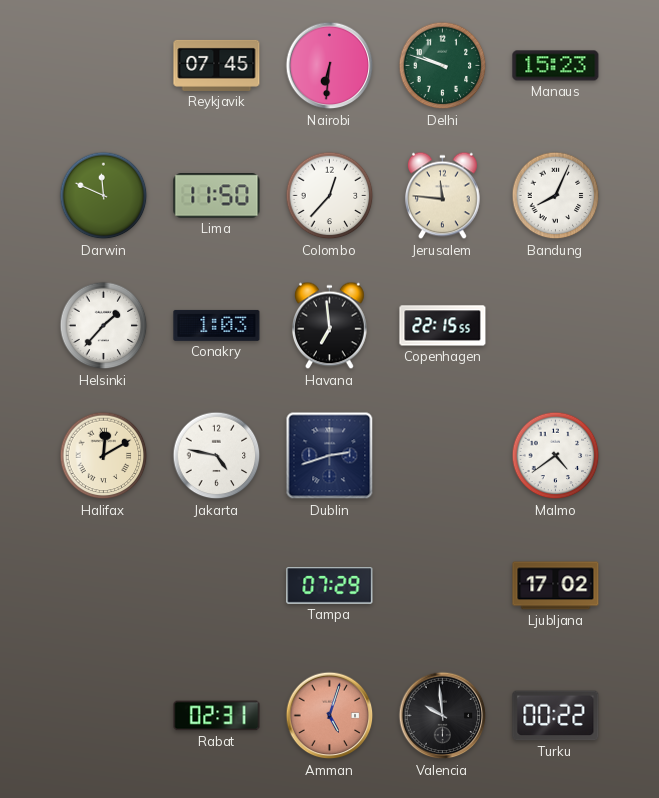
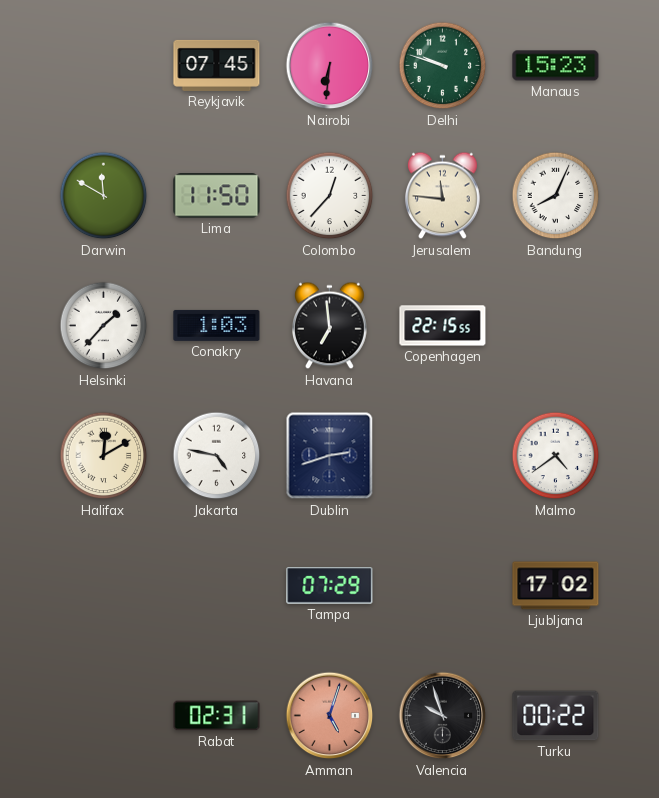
Darwin: 11:49 -> 11:50
Valencia: 9:59 -> 9:57
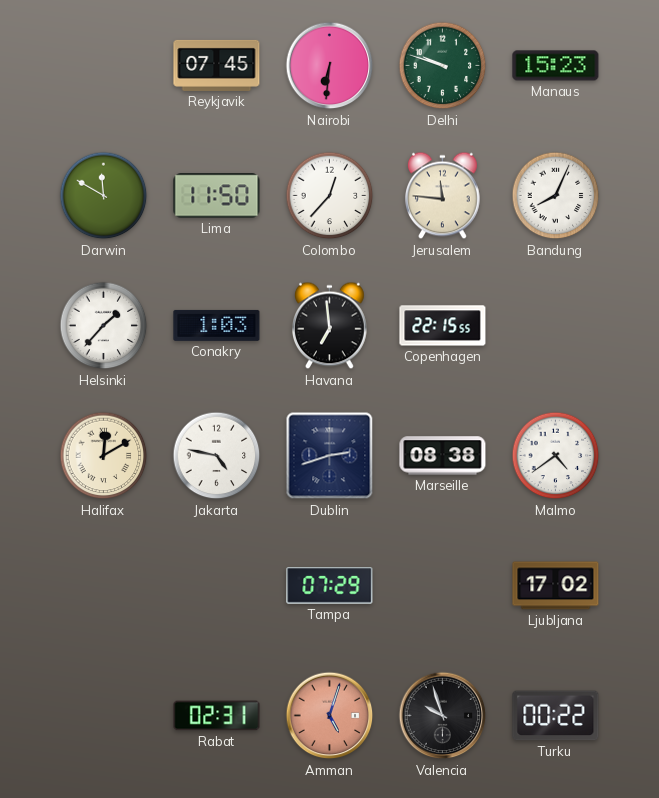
Marseille: none -> 08:38
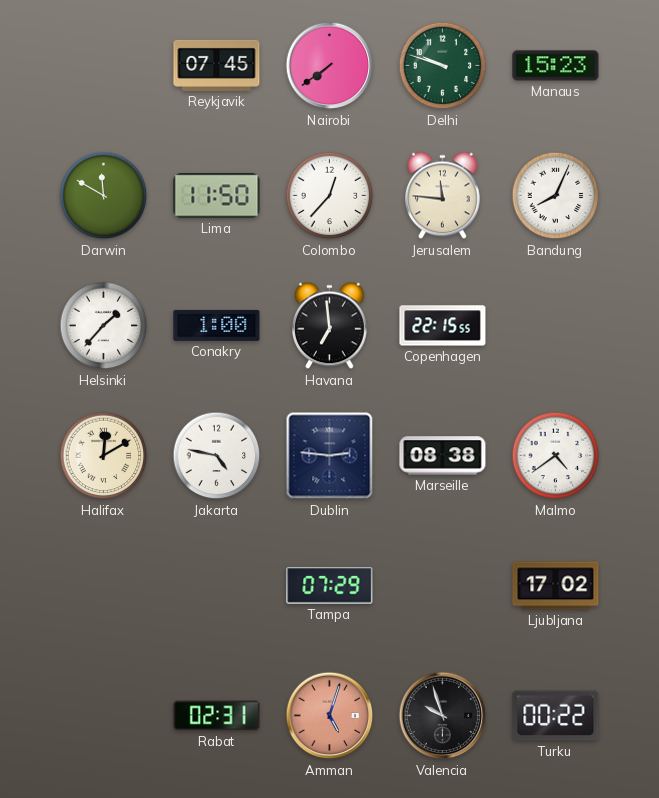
Nairobi: 6:31 -> 7:39
Conakry: 1:03 -> 1:00
Dublin: 2:42 -> 2:46
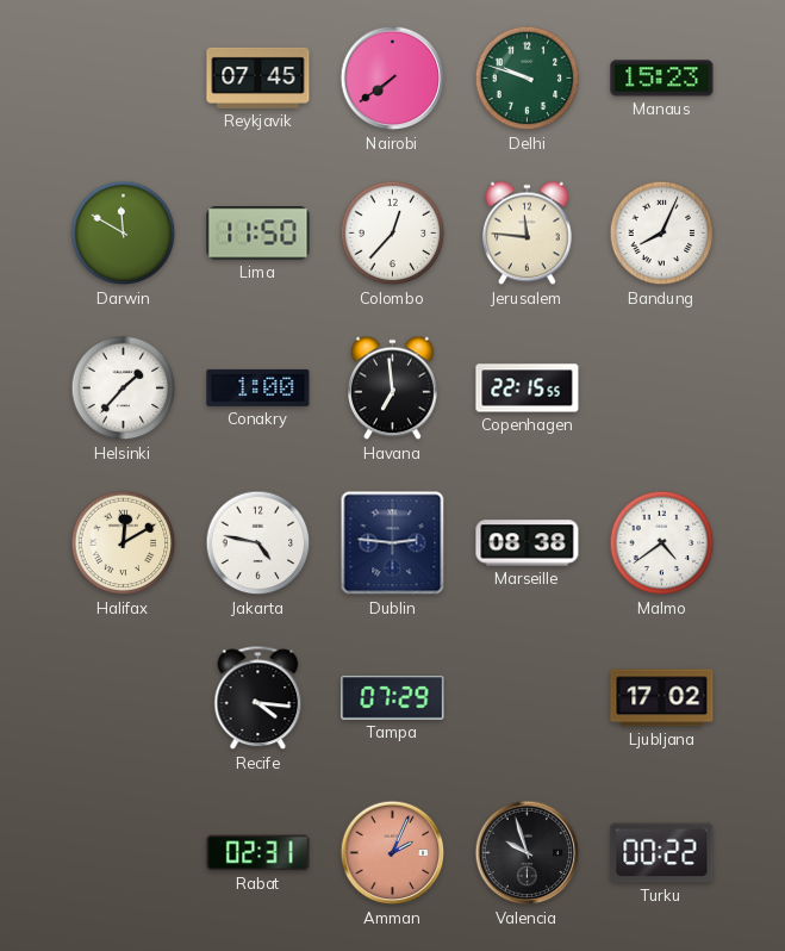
Recife: none -> 4:16
Amman: 5:03 -> 2:04
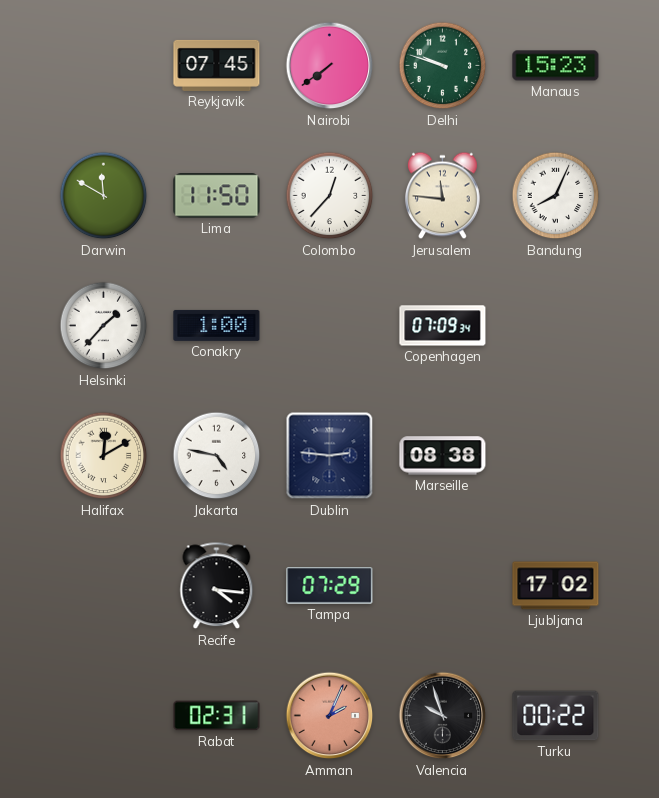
Havana: 6:59 -> none
Copenhagen: 22:15 -> 07:09
Malmo: 4:39 -> none
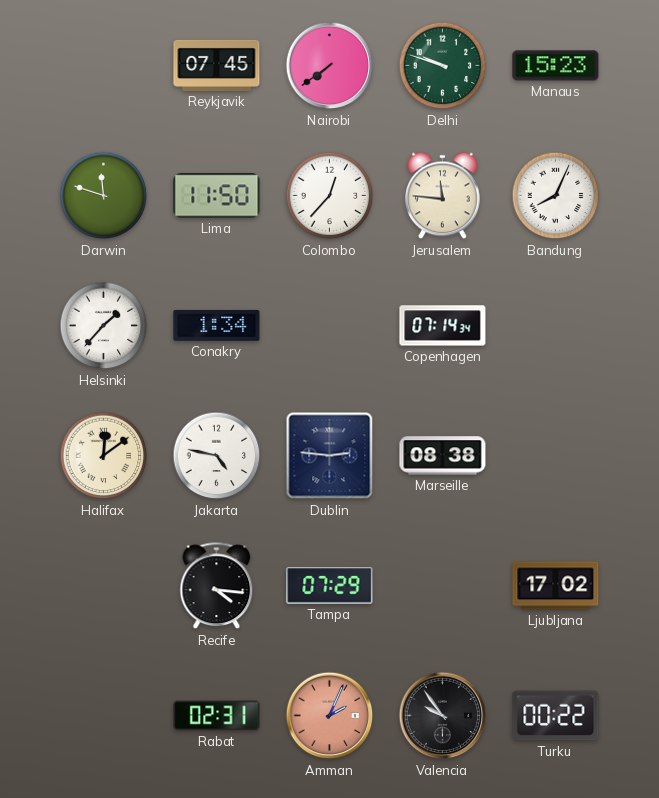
Darwin: 11:50 -> 11:48
Conakry: 1:00 -> 1:34
Copenhagen: 07:09 -> 07:14
Halifax: 12:10 -> 12:09
Valencia: 9:57 -> 9:54
